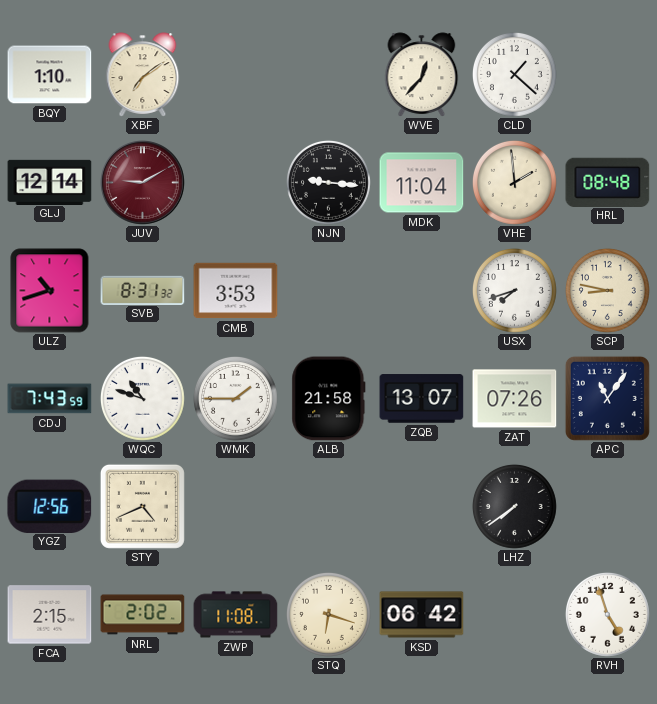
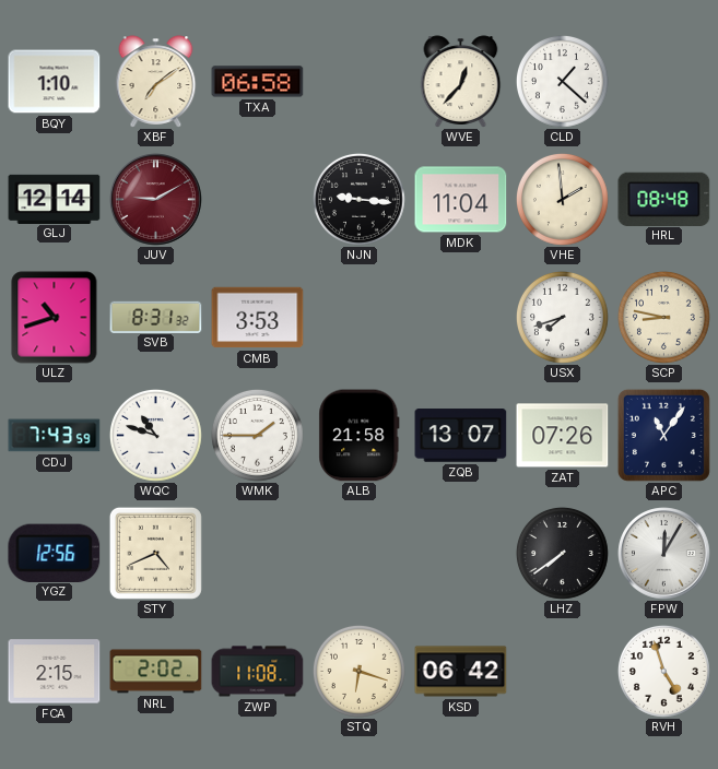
TXA: none -> 06:58
FPW: none -> 12:05
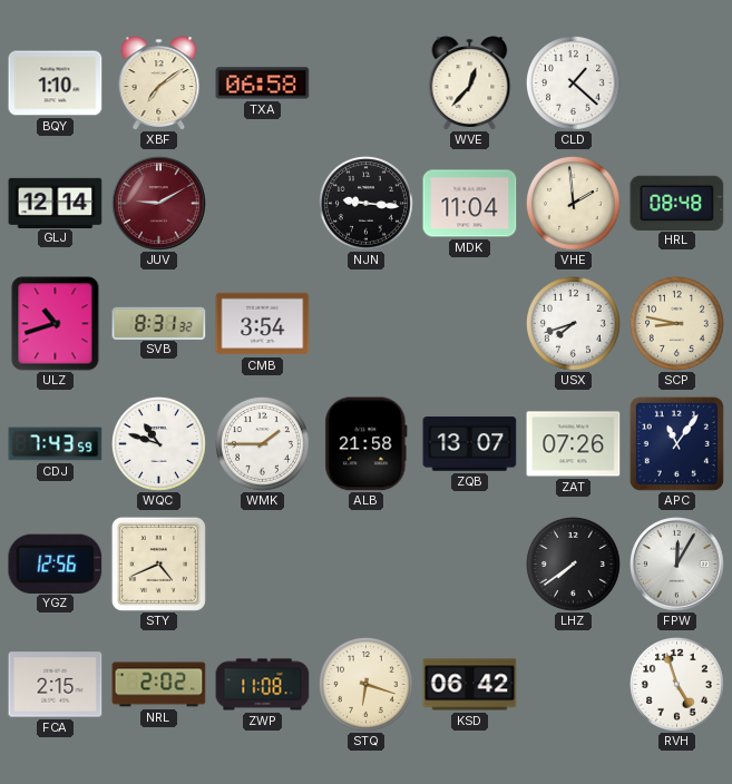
CMB: 3:53 -> 3:54
